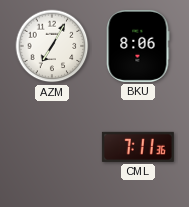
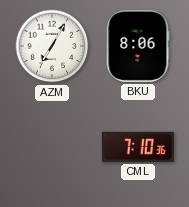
CML: 7:11 -> 7:10
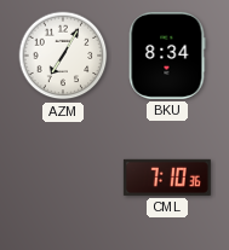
BKU: 8:06 -> 8:34
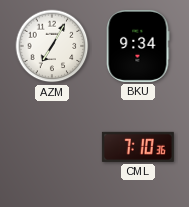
BKU: 8:34 -> 9:34
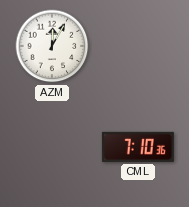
AZM: 7:05 -> 12:05
BKU: 9:34 -> none
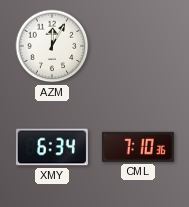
XMY: none -> 6:34
